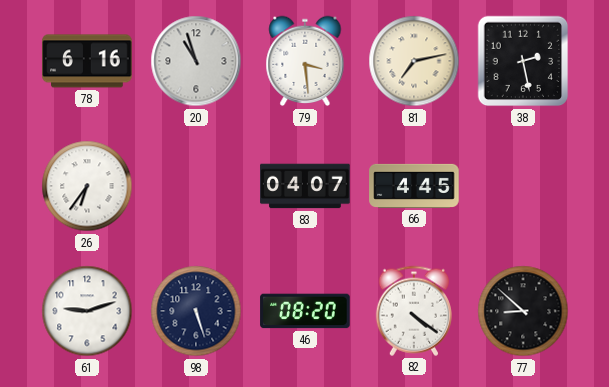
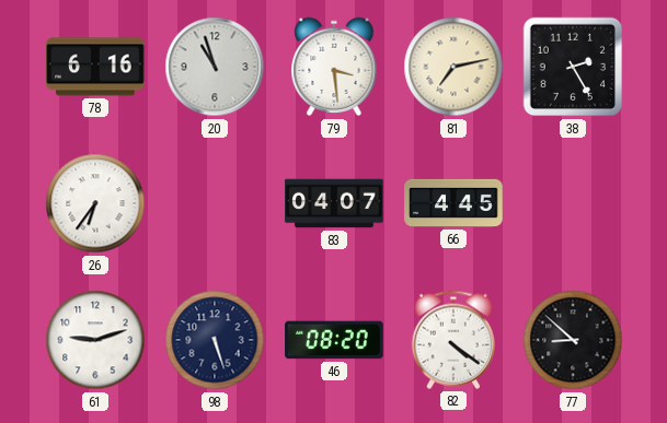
38: 2:28 -> 2:25
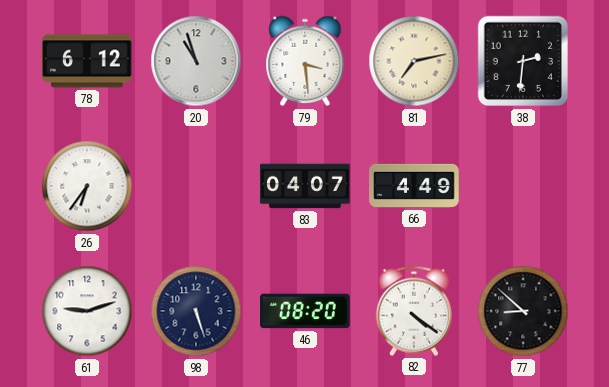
78: 6:16 -> 6:12
38: 2:25 -> 2:31
66: 4:45 -> 4:49
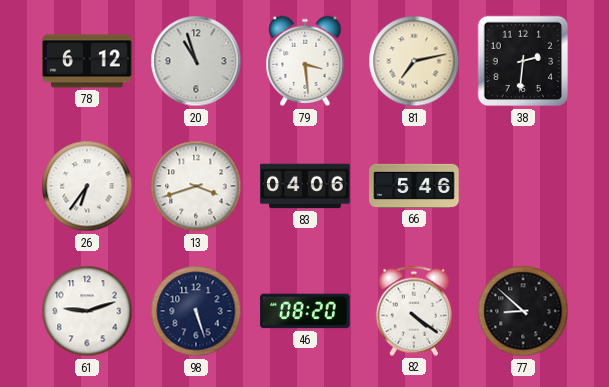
13: none -> 3:42
83: 04:07 -> 04:06
66: 4:49 -> 5:46
